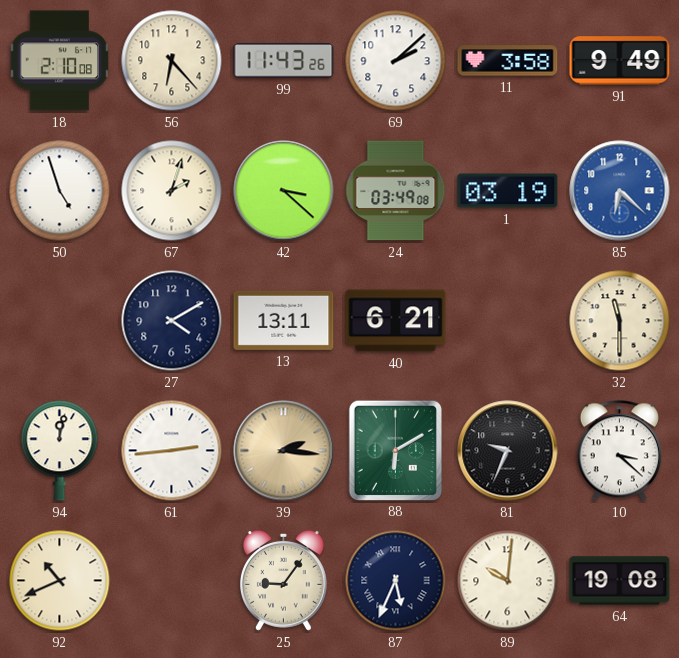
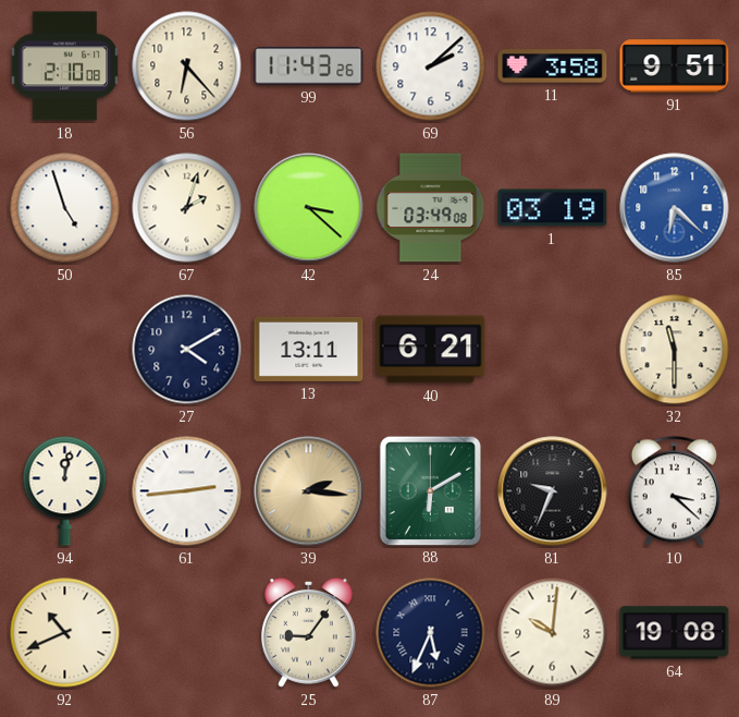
91: 9:49 -> 9:51
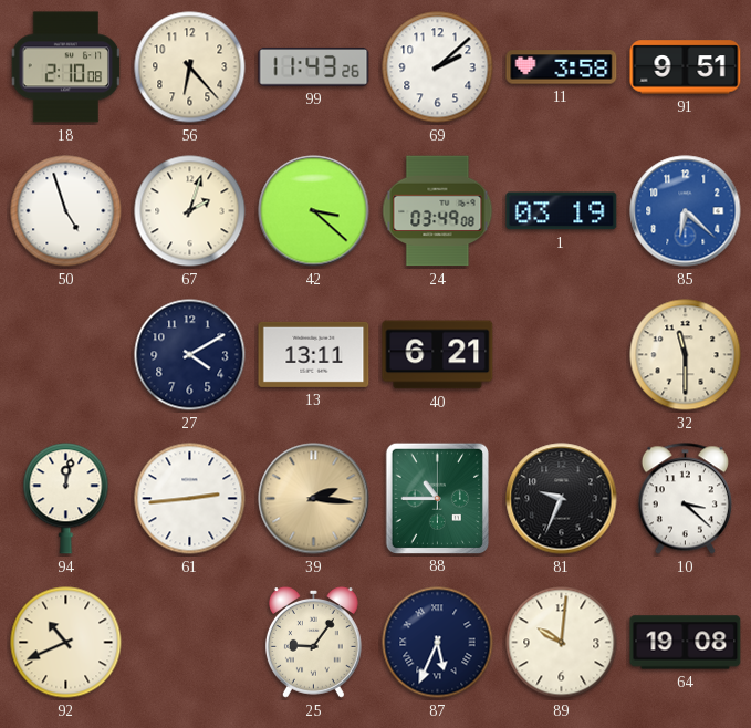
88: 6:10 -> 10:45
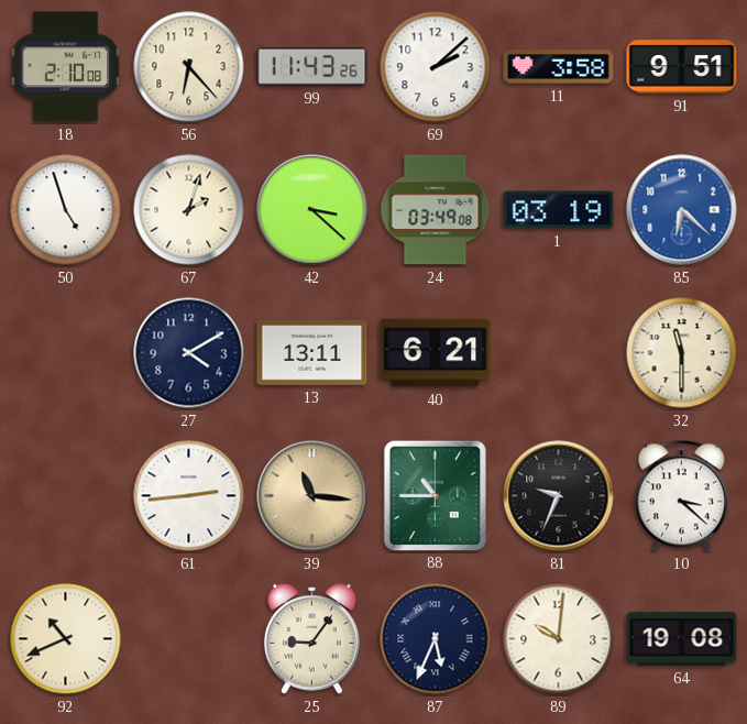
94: 12:02 -> none
39: 2:16 -> 11:16
